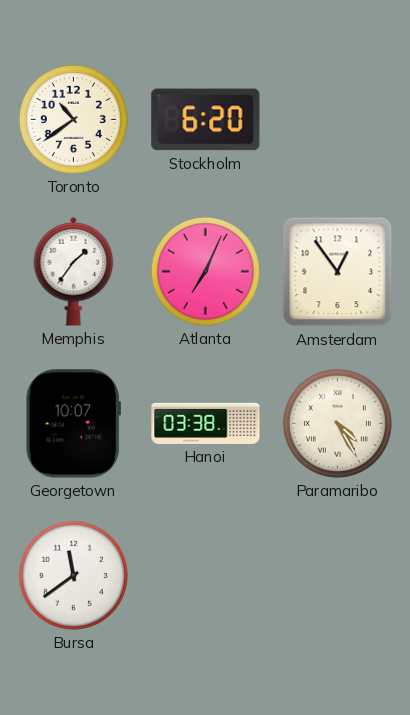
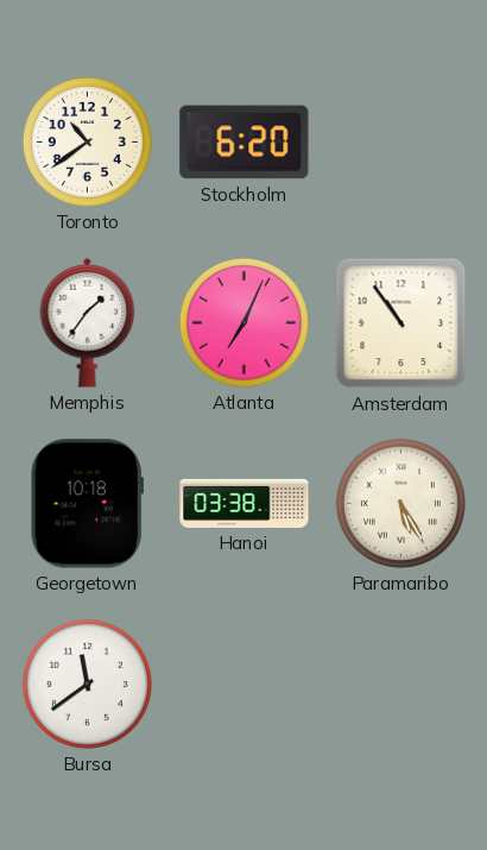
Amsterdam: 12:54 -> 10:54
Georgetown: 10:07 -> 10:18
Paramaribo: 4:25 -> 5:25
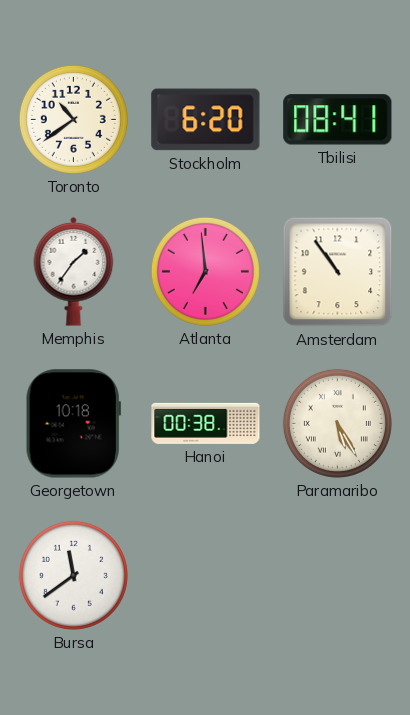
Tbilisi: none -> 08:41
Atlanta: 7:04 -> 6:59
Hanoi: 03:38 -> 00:38
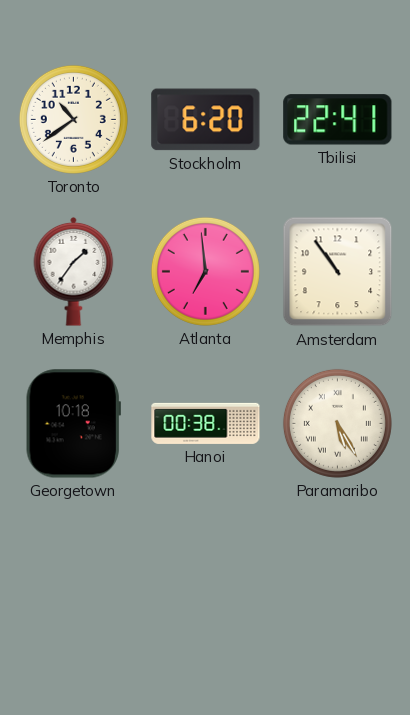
Tbilisi: 08:41 -> 22:41
Bursa: 11:39 -> none
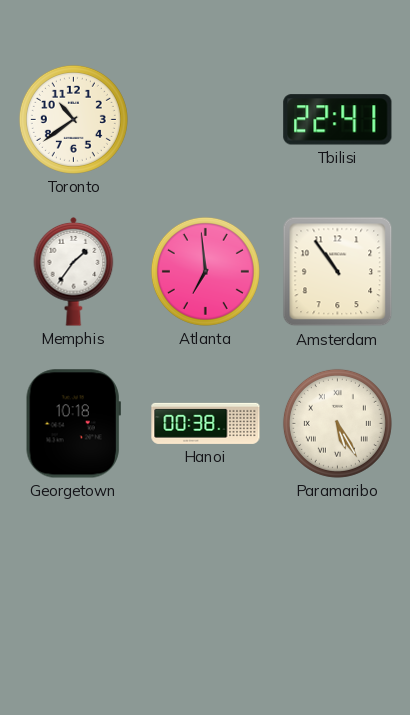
Stockholm: 6:20 -> none
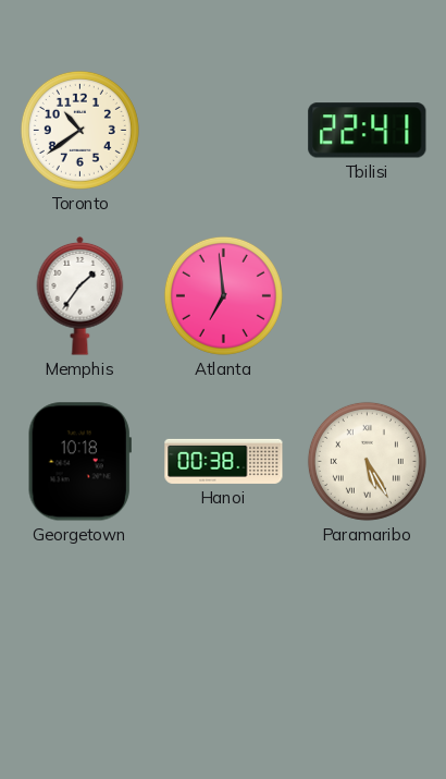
Amsterdam: 10:54 -> none
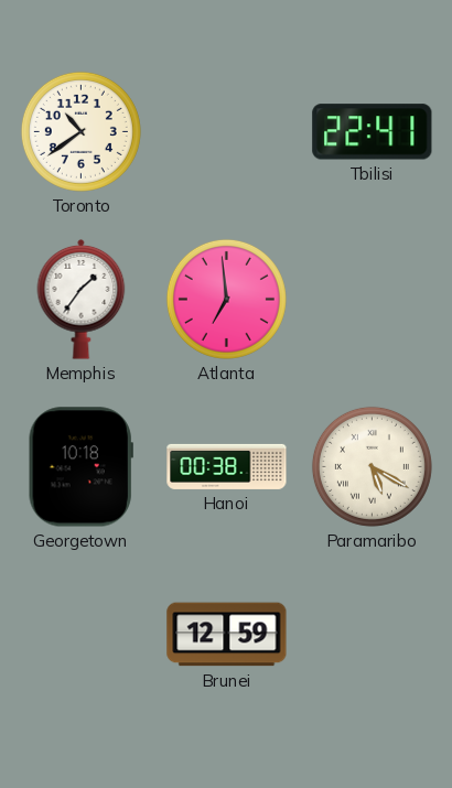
Paramaribo: 5:25 -> 5:20
Brunei: none -> 12:59
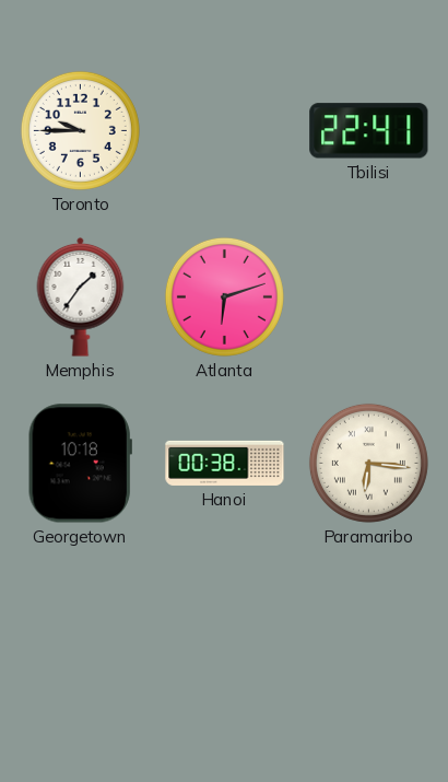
Toronto: 10:39 -> 9:45
Atlanta: 6:59 -> 6:12
Paramaribo: 5:20 -> 6:16
Brunei: 12:59 -> none
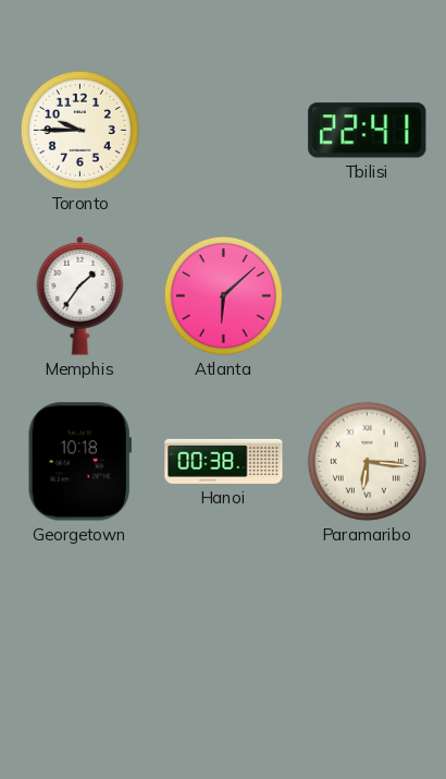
Atlanta: 6:12 -> 6:08
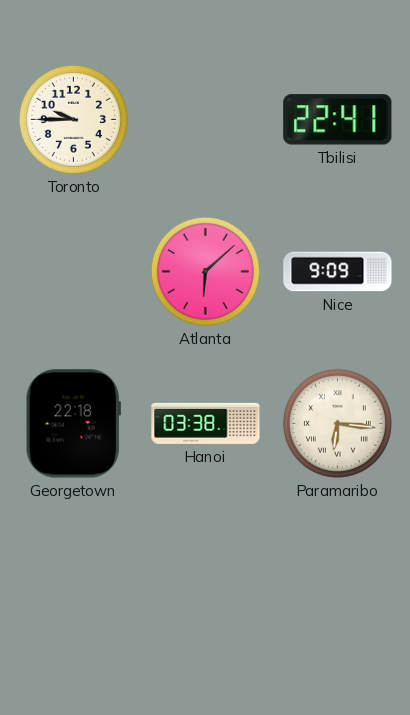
Memphis: 1:36 -> none
Nice: none -> 9:09
Georgetown: 10:18 -> 22:18
Hanoi: 00:38 -> 03:38
